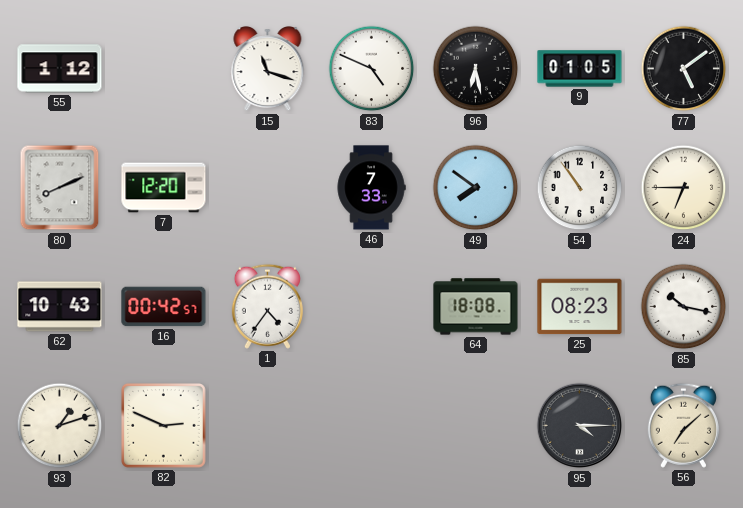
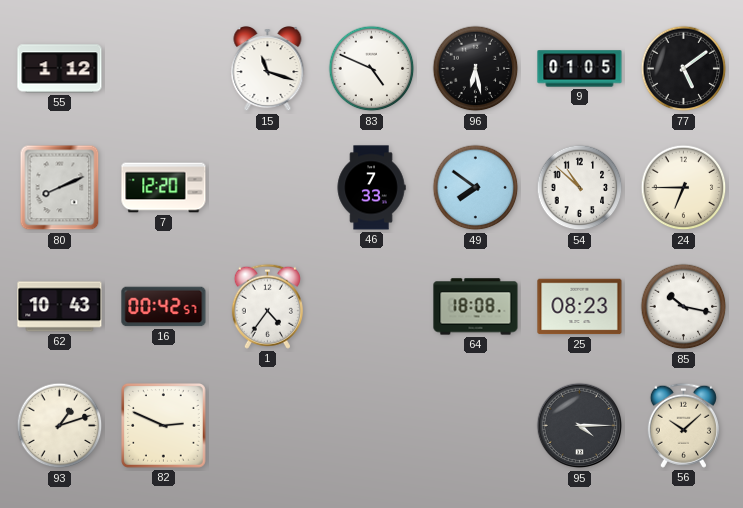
54: 10:54 -> 10:52
56: 7:08 -> 10:08
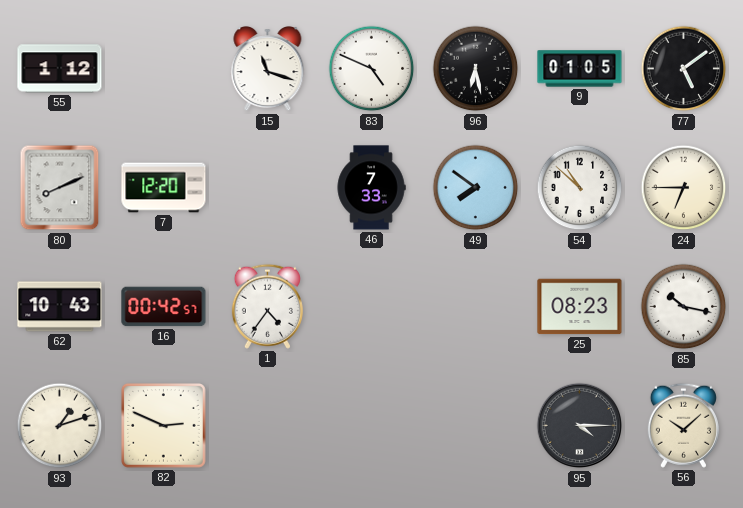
64: 18:08 -> none
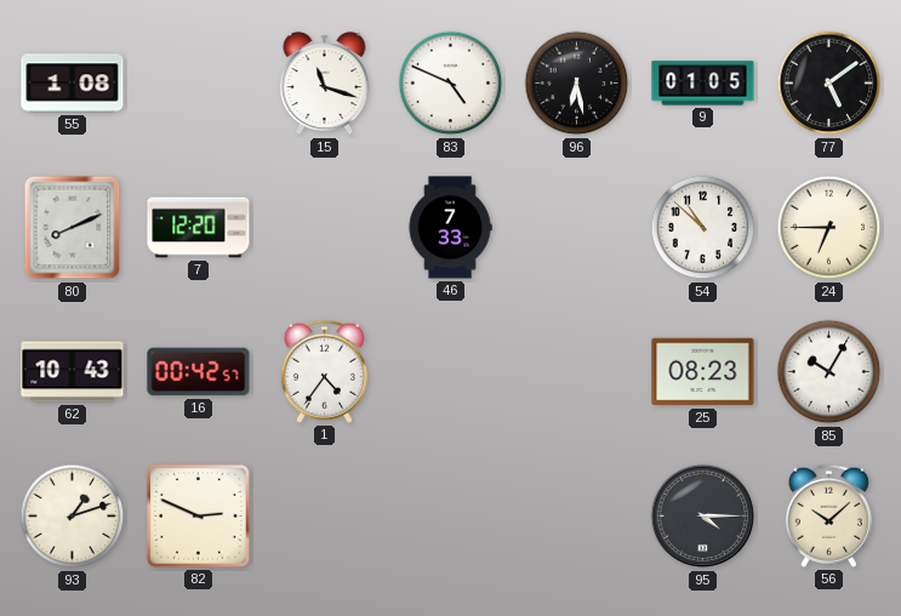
55: 1:12 -> 1:08
49: 7:51 -> none
85: 10:17 -> 10:05
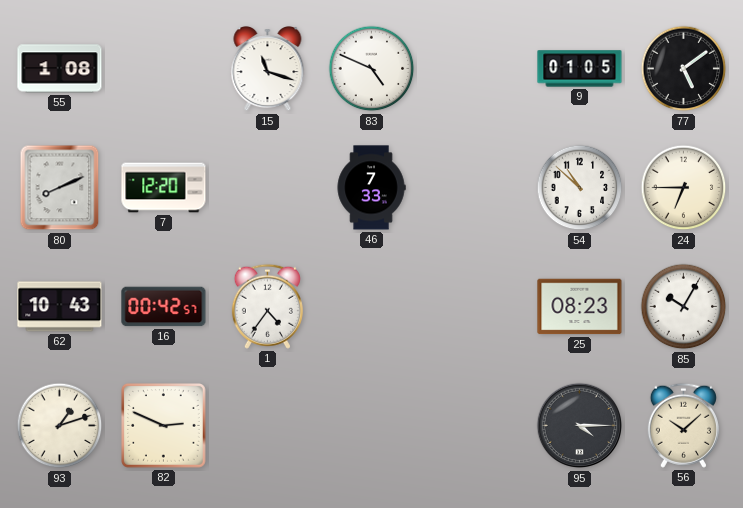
96: 6:28 -> none
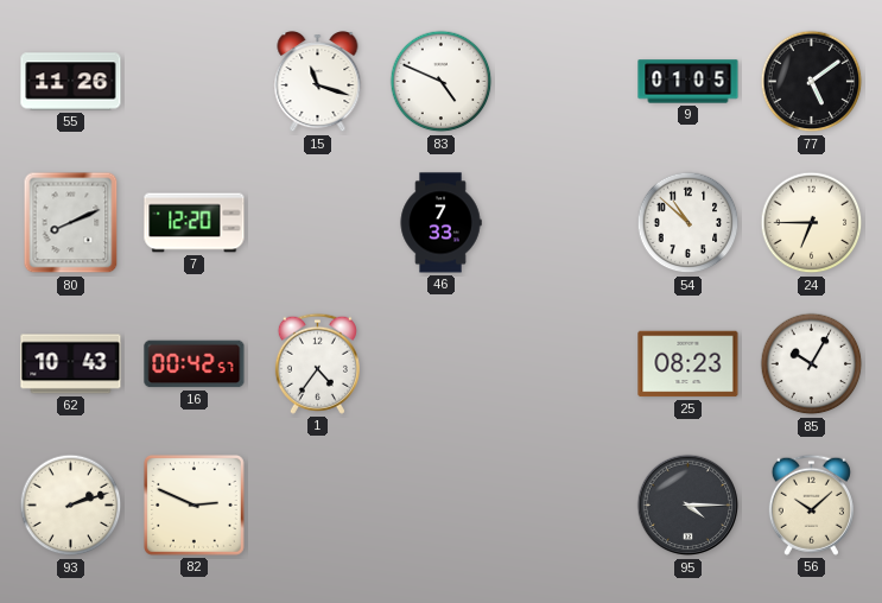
55: 1:08 -> 11:26
93: 1:12 -> 2:12
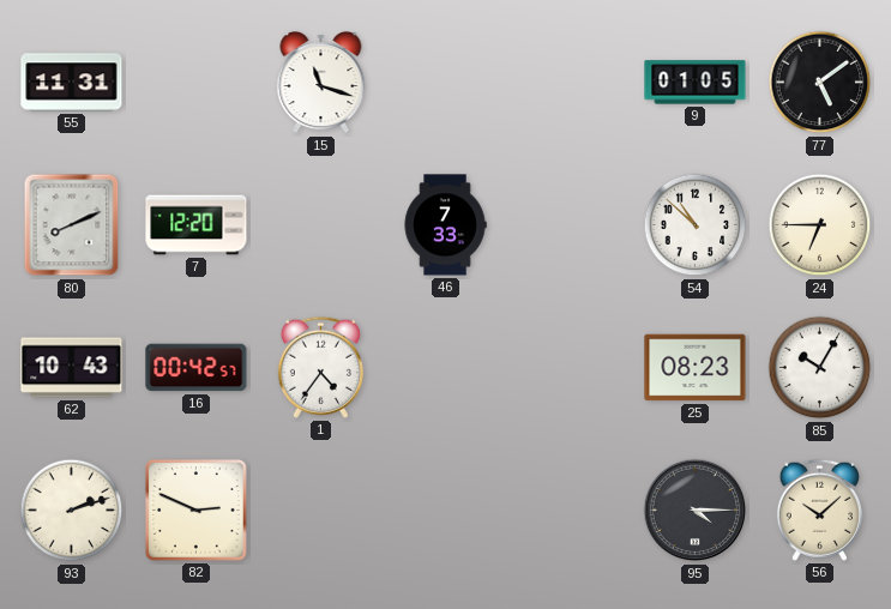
55: 11:26 -> 11:31
83: 4:49 -> none
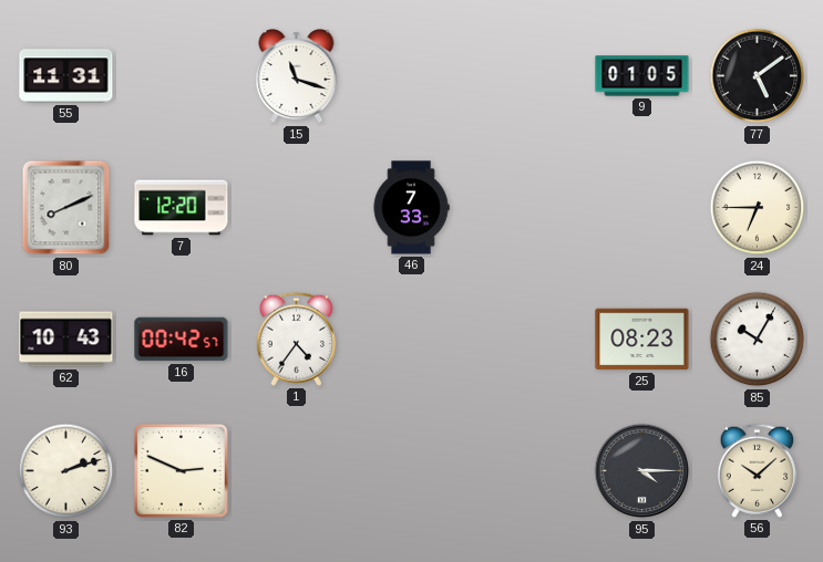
54: 10:52 -> none
